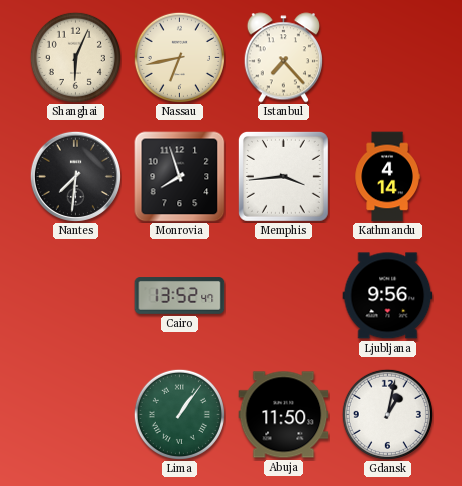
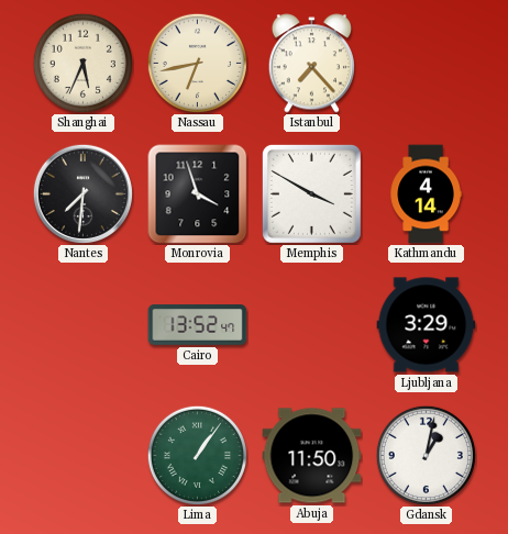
Shanghai: 6:04 -> 5:34
Monrovia: 7:57 -> 3:57
Memphis: 3:44 -> 3:50
Ljubljana: 9:56 -> 3:29
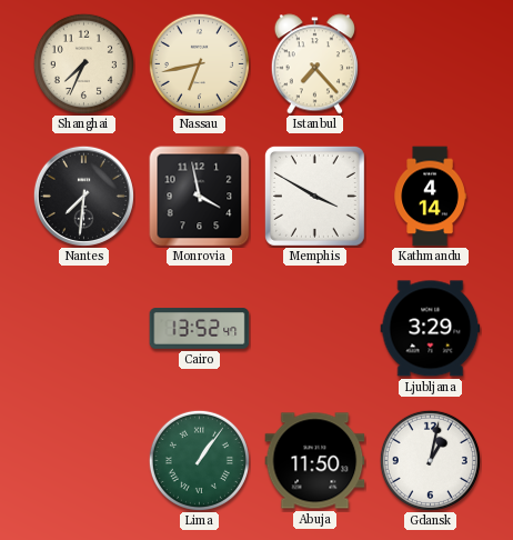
Shanghai: 5:34 -> 7:34
Monrovia: 3:57 -> 3:58
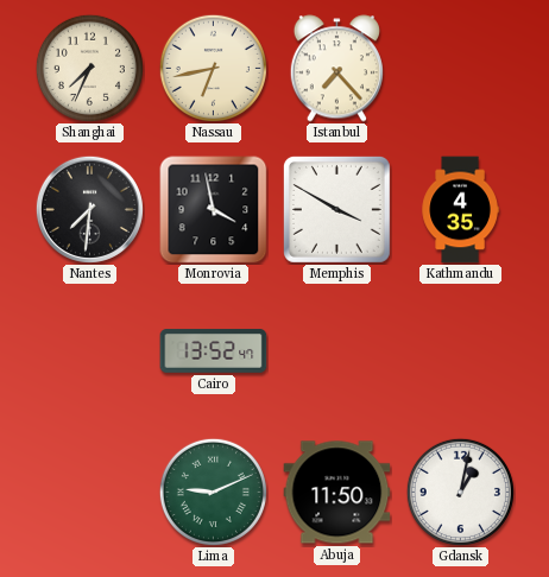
Kathmandu: 4:14 -> 4:35
Ljubljana: 3:29 -> none
Lima: 1:06 -> 9:11
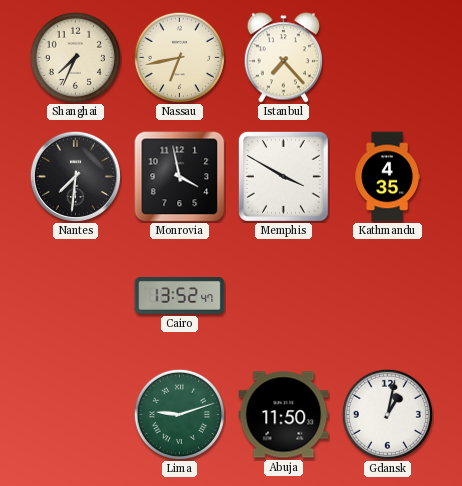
Lima: 9:11 -> 9:12
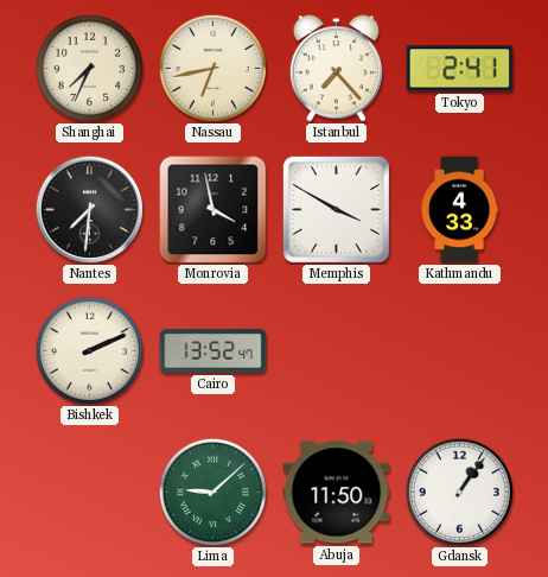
Tokyo: none -> 2:41
Kathmandu: 4:35 -> 4:33
Bishkek: none -> 2:11
Lima: 9:12 -> 9:08
Gdansk: 1:02 -> 1:06
